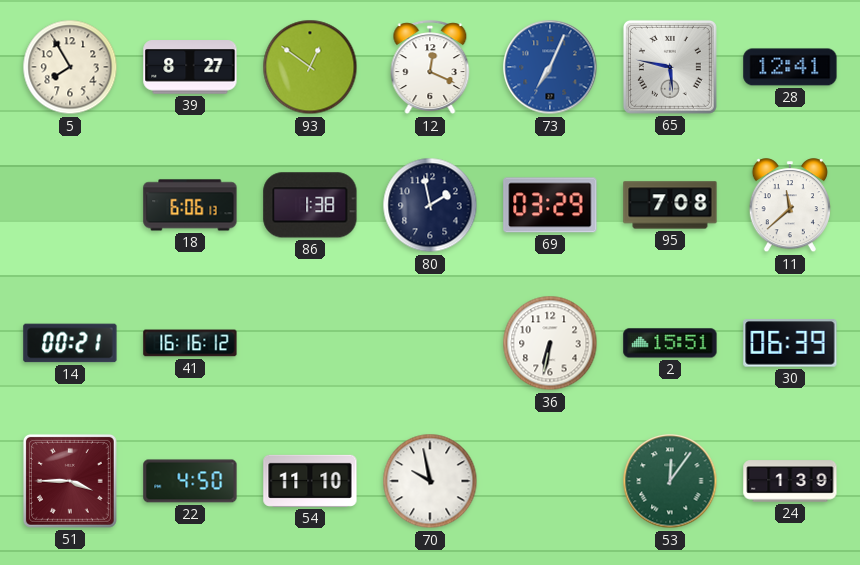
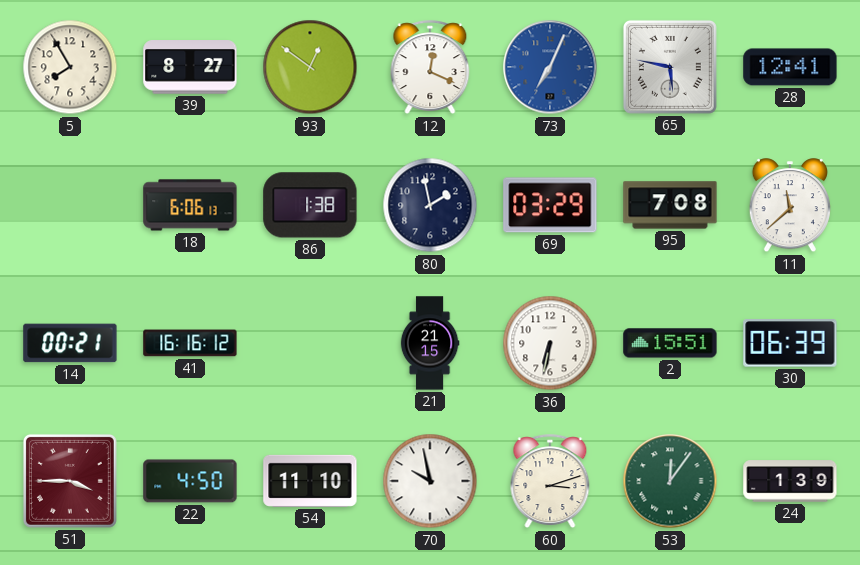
21: none -> 21:15
60: none -> 3:12
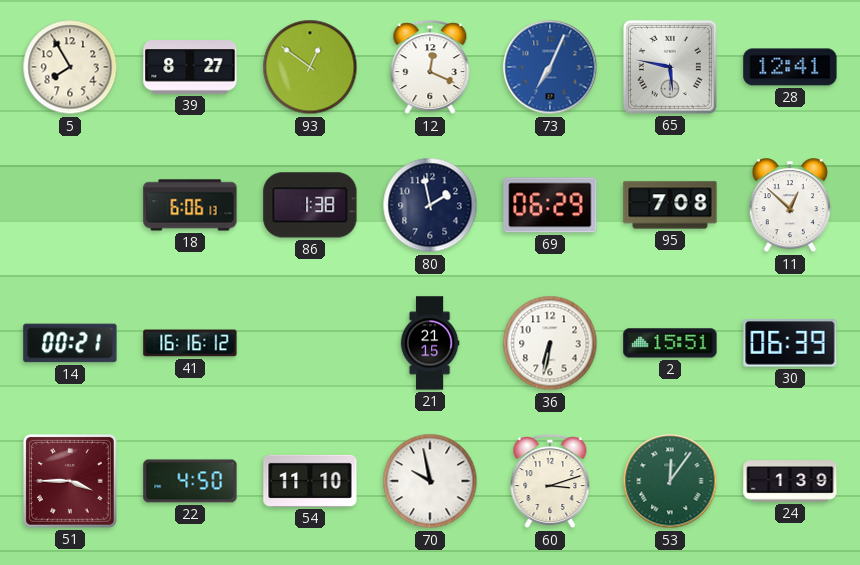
69: 03:29 -> 06:29
11: 11:38 -> 12:52
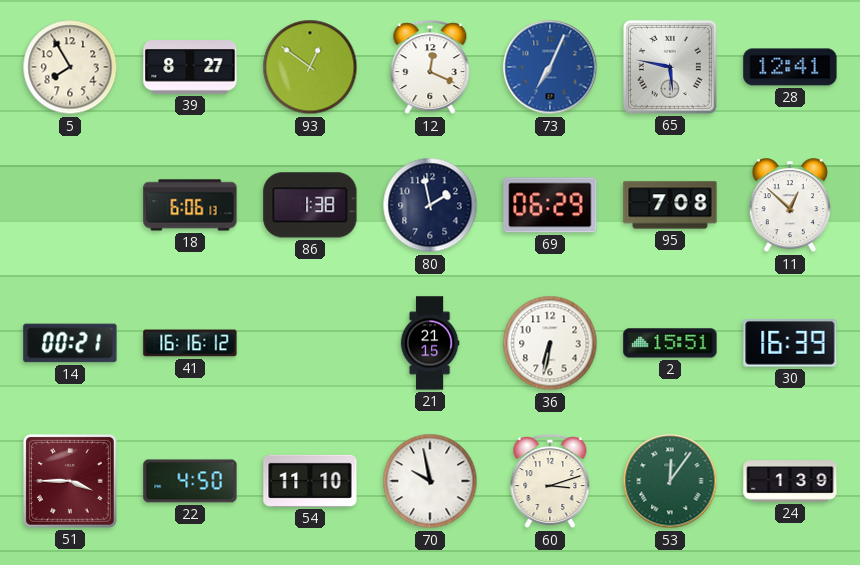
30: 06:39 -> 16:39
